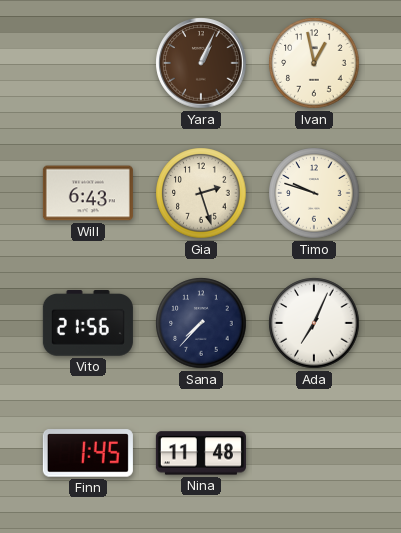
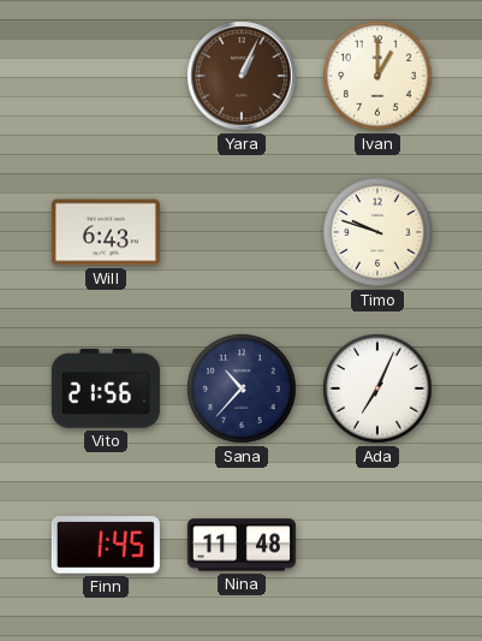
Ivan: 12:58 -> 1:00
Gia: 2:27 -> none
Sana: 7:37 -> 10:37
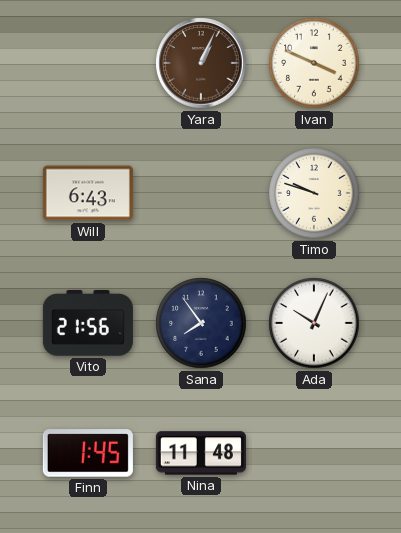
Ivan: 1:00 -> 3:49
Sana: 10:37 -> 7:54
Ada: 7:04 -> 10:04
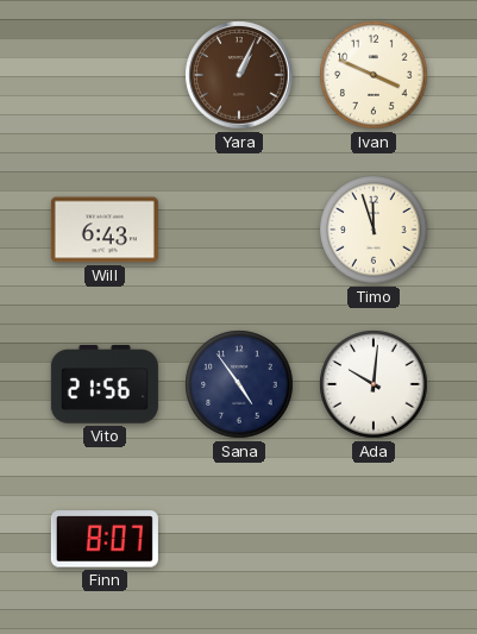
Timo: 9:48 -> 11:57
Sana: 7:54 -> 4:54
Ada: 10:04 -> 10:01
Finn: 1:45 -> 8:07
Nina: 11:48 -> none
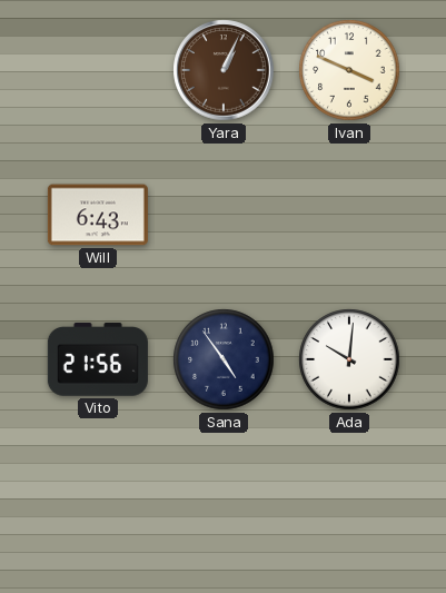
Timo: 11:57 -> none
Finn: 8:07 -> none
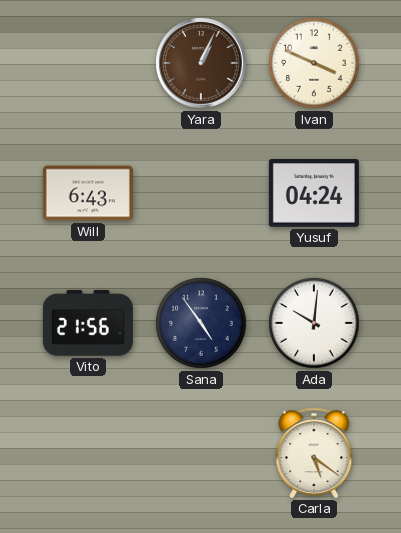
Yusuf: none -> 04:24
Carla: none -> 5:21
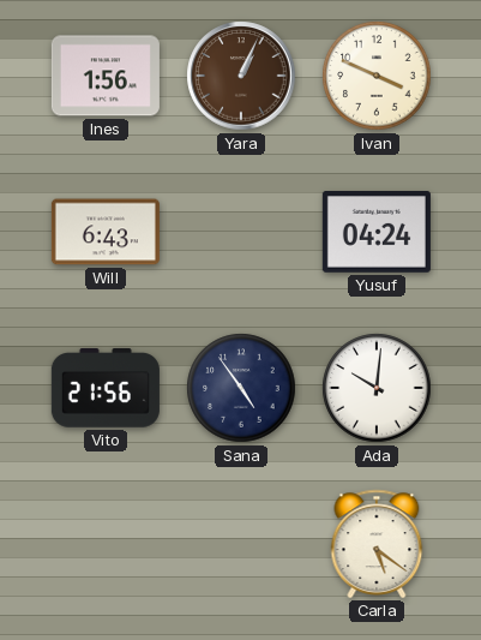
Ines: none -> 1:56
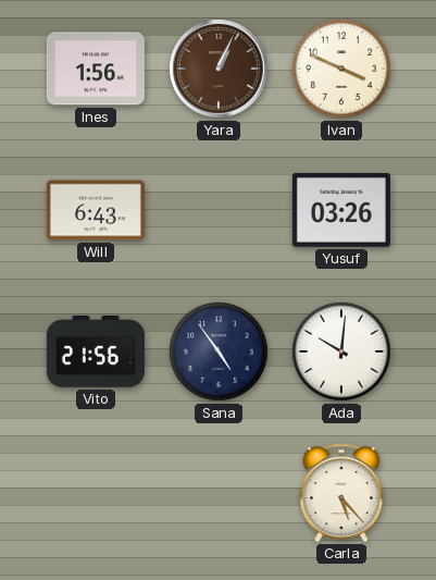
Yusuf: 04:24 -> 03:26
Carla: 5:21 -> 5:23
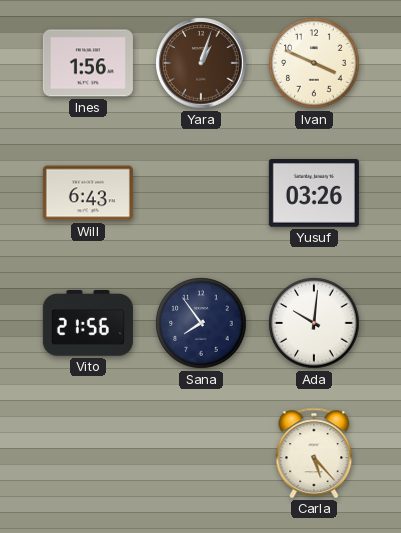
Yara: 1:04 -> 1:03
Sana: 4:54 -> 7:54
